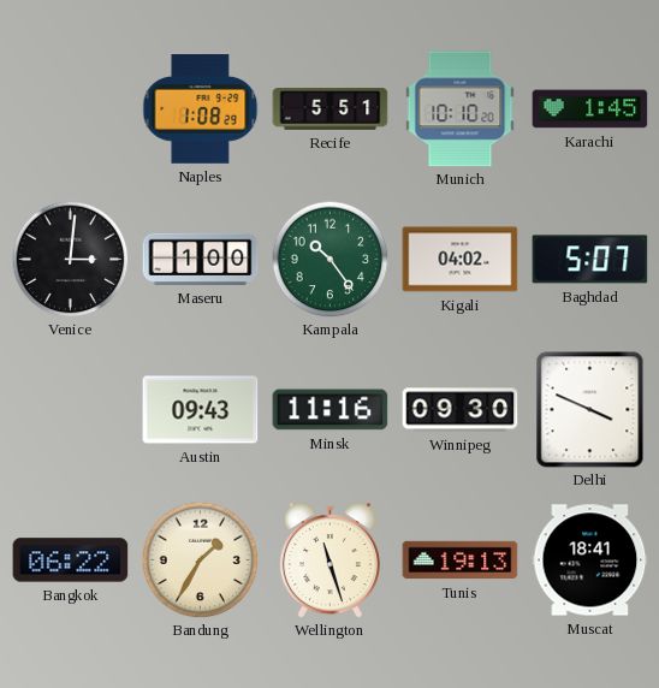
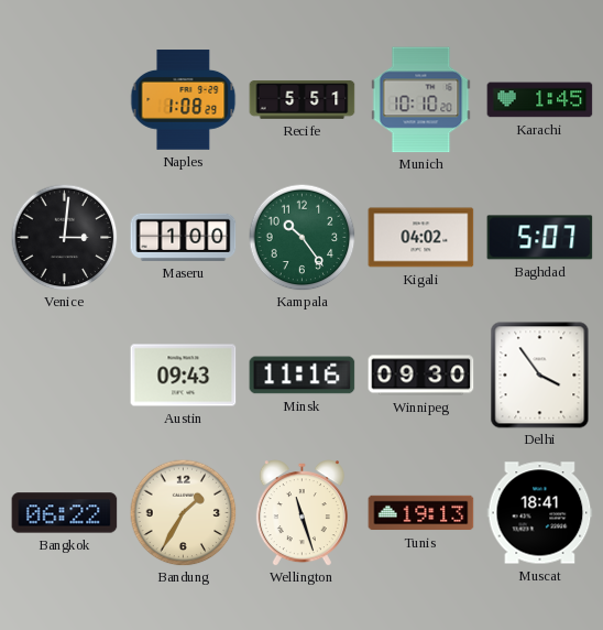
Delhi: 3:49 -> 3:54
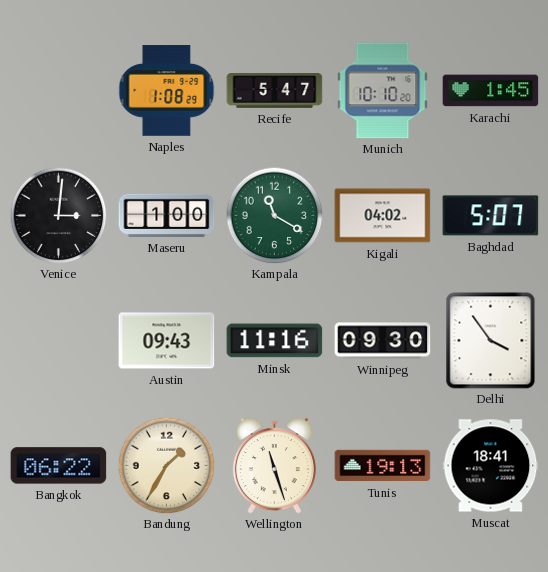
Recife: 5:51 -> 5:47
Kampala: 10:24 -> 11:20
